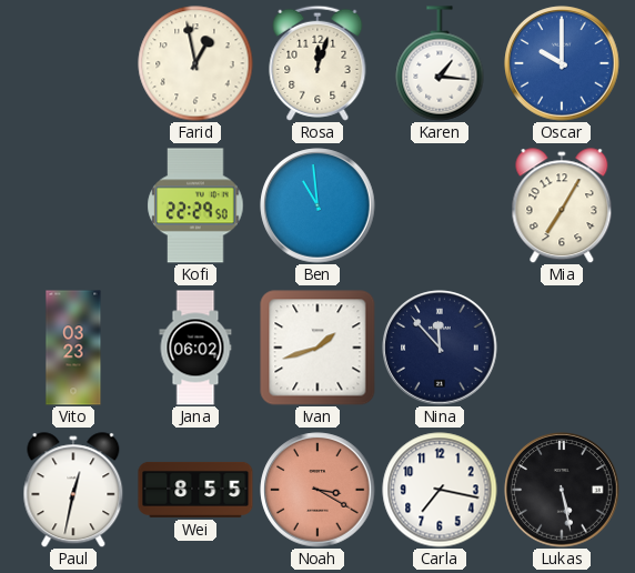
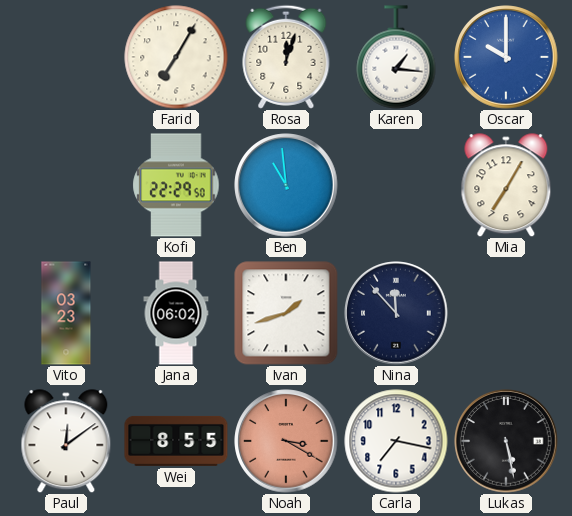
Farid: 12:58 -> 7:05
Paul: 12:32 -> 12:09
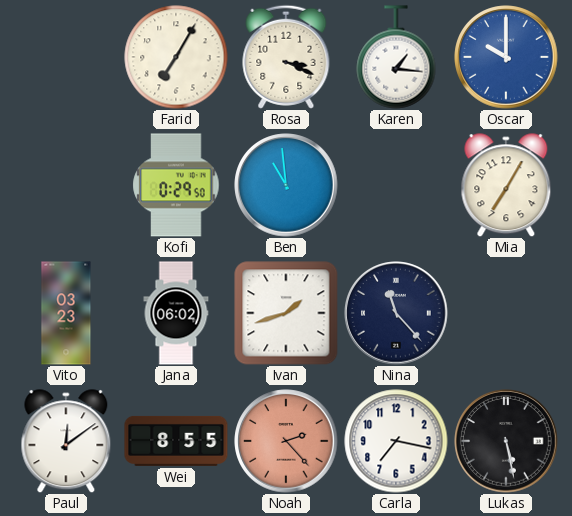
Rosa: 12:03 -> 3:19
Kofi: 22:29 -> 0:29
Nina: 11:53 -> 11:23
Noah: 3:20 -> 2:23
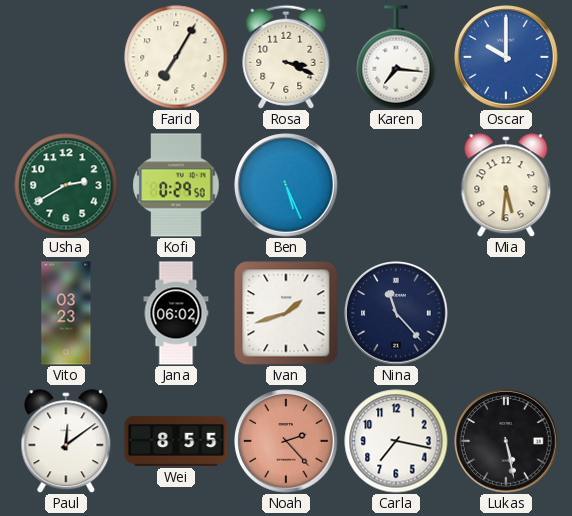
Karen: 1:16 -> 7:16
Usha: none -> 2:40
Ben: 10:59 -> 5:26
Mia: 7:05 -> 5:31
